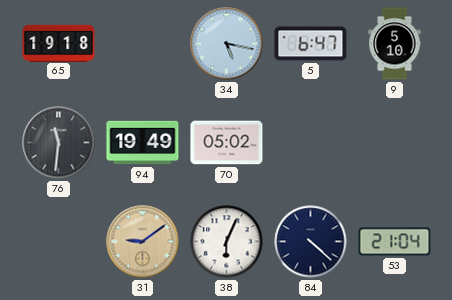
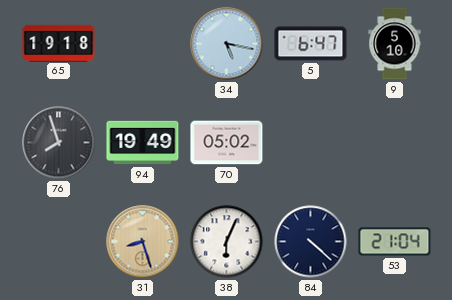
76: 11:31 -> 7:57
31: 9:09 -> 8:27
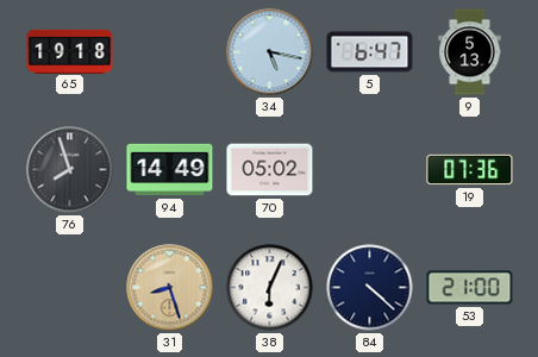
9: 5:10 -> 5:13
94: 19:49 -> 14:49
19: none -> 07:36
53: 21:04 -> 21:00
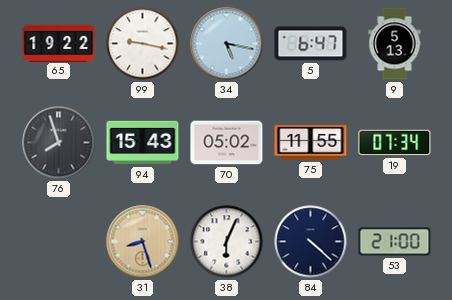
65: 19:18 -> 19:22
99: none -> 9:17
94: 14:49 -> 15:43
75: none -> 11:55
19: 07:36 -> 07:34
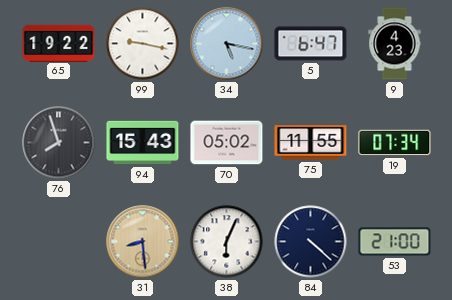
9: 5:13 -> 4:23
31: 8:27 -> 8:29
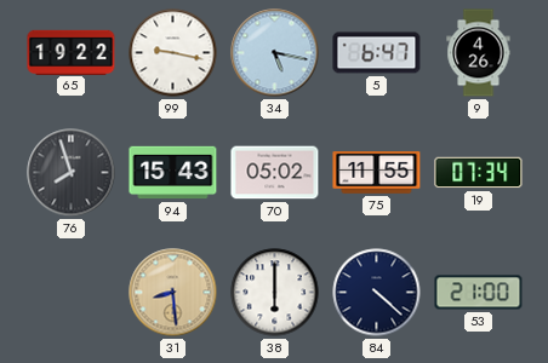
9: 4:23 -> 4:26
38: 6:04 -> 6:00
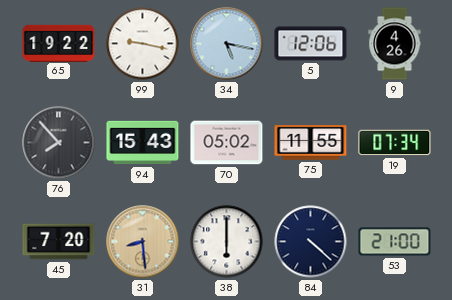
5: 6:47 -> 12:06
76: 7:57 -> 7:53
45: none -> 7:20
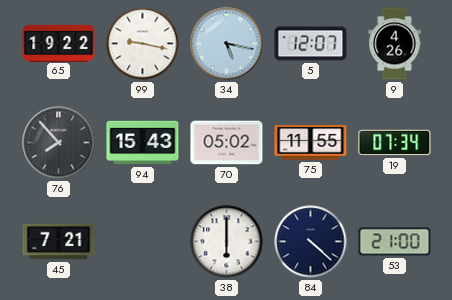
5: 12:06 -> 12:07
45: 7:20 -> 7:21
31: 8:29 -> none
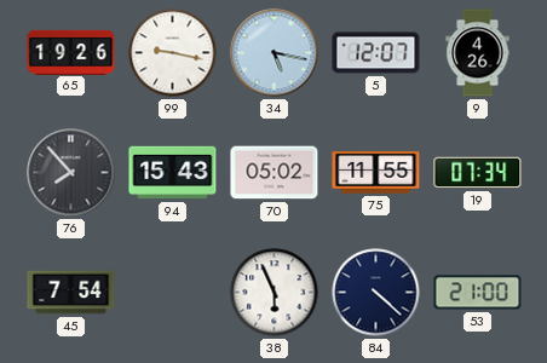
65: 19:22 -> 19:26
45: 7:21 -> 7:54
38: 6:00 -> 5:56
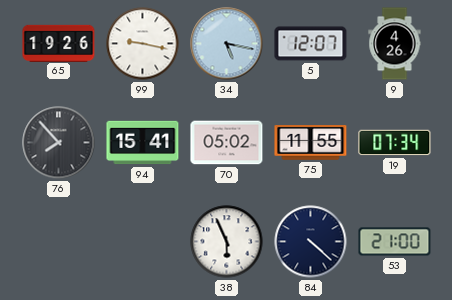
94: 15:43 -> 15:41
45: 7:54 -> none
